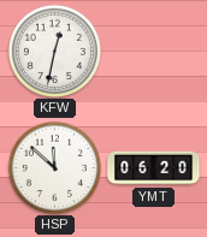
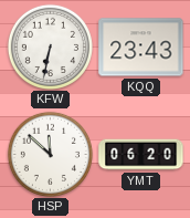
KFW: 12:32 -> 6:32
KQQ: none -> 23:43
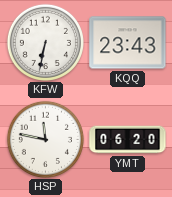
HSP: 11:52 -> 11:47
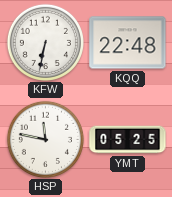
KQQ: 23:43 -> 22:48
YMT: 06:20 -> 05:25
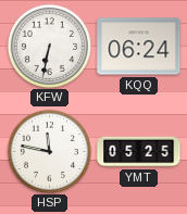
KQQ: 22:48 -> 06:24
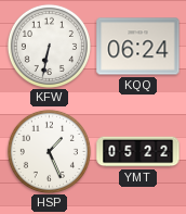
HSP: 11:47 -> 1:26
YMT: 05:25 -> 05:22
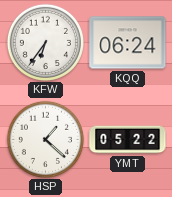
KFW: 6:32 -> 6:36
HSP: 1:26 -> 1:22
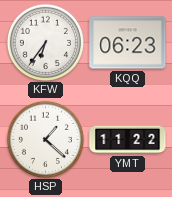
KQQ: 06:24 -> 06:23
YMT: 05:22 -> 11:22
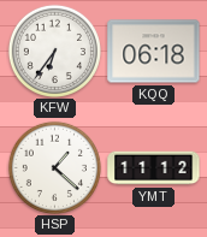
KQQ: 06:23 -> 06:18
YMT: 11:22 -> 11:12
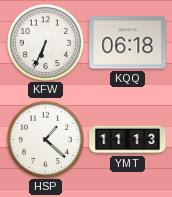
KFW: 6:36 -> 6:34
YMT: 11:12 -> 11:13
